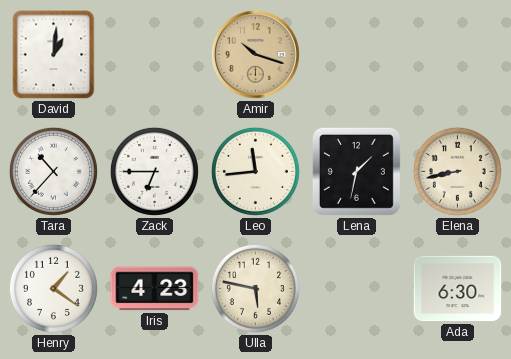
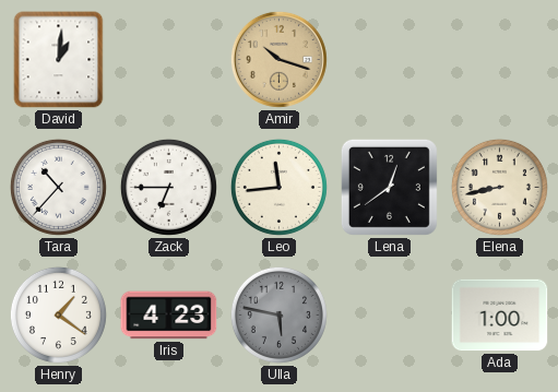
Lena: 1:32 -> 12:39
Ulla dial: cream -> grey
Ada: 6:30 -> 1:00
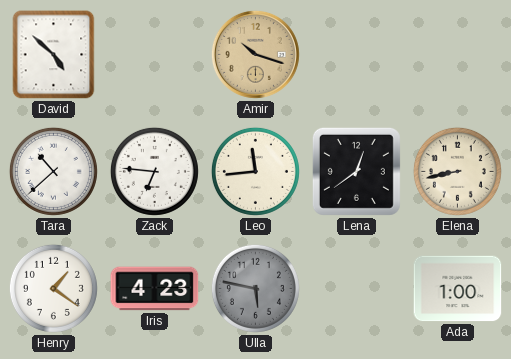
David: 1:01 -> 4:52
Tara: 10:37 -> 10:38
Zack: 6:45 -> 6:46
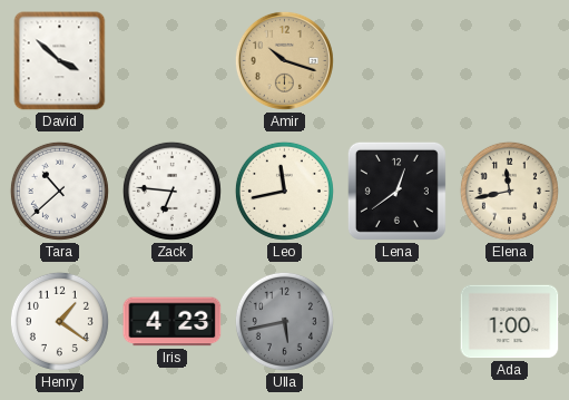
David: 4:52 -> 3:52
Leo: 11:44 -> 11:43
Elena: 8:43 -> 11:43
Ulla: 5:47 -> 5:43
